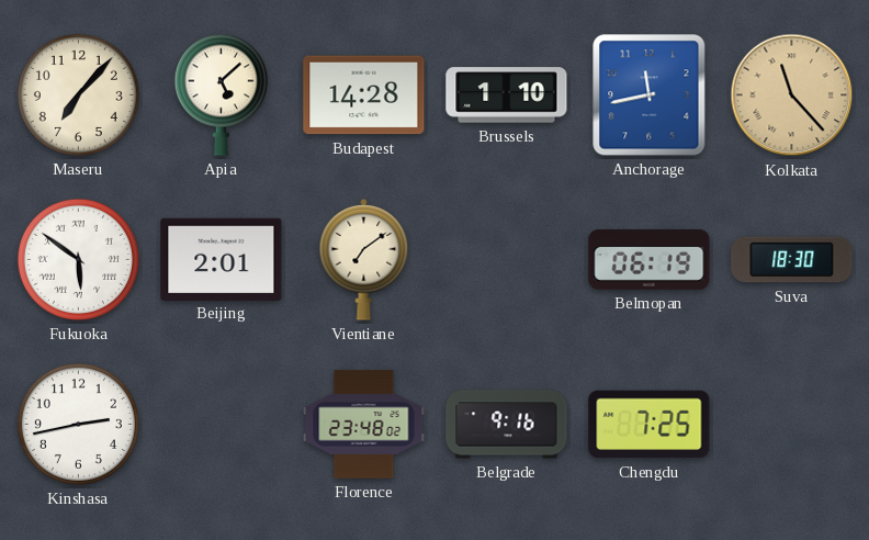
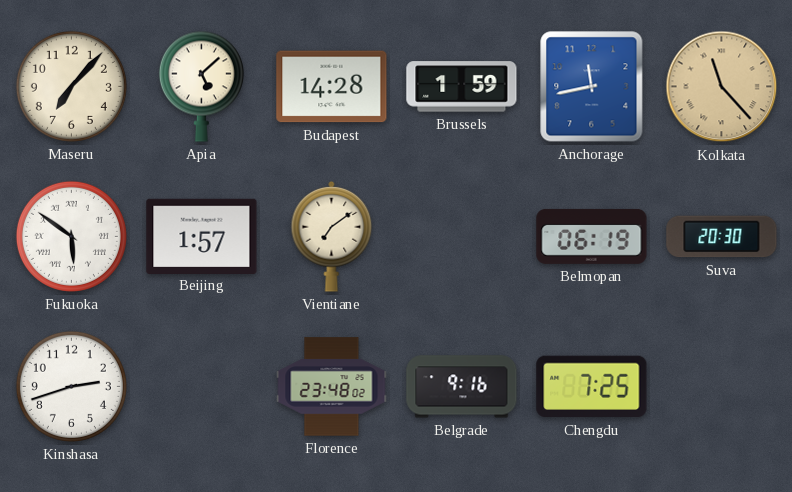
Brussels: 1:10 -> 1:59
Beijing: 2:01 -> 1:57
Suva: 18:30 -> 20:30
Kinshasa: 2:43 -> 2:42
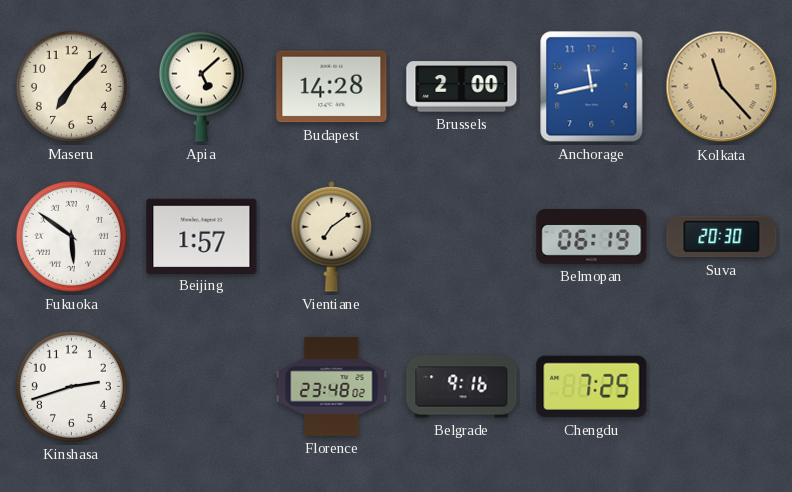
Brussels: 1:59 -> 2:00
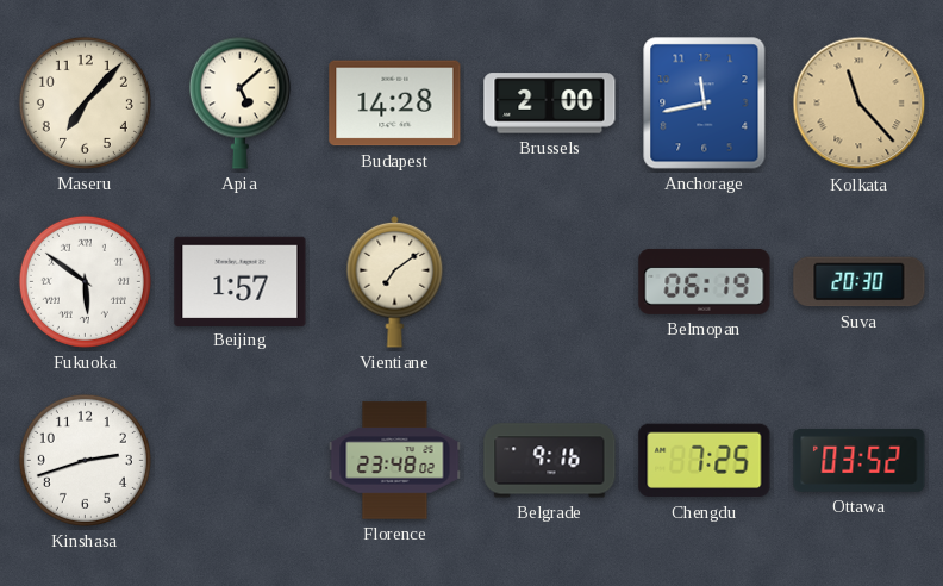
Ottawa: none -> 03:52
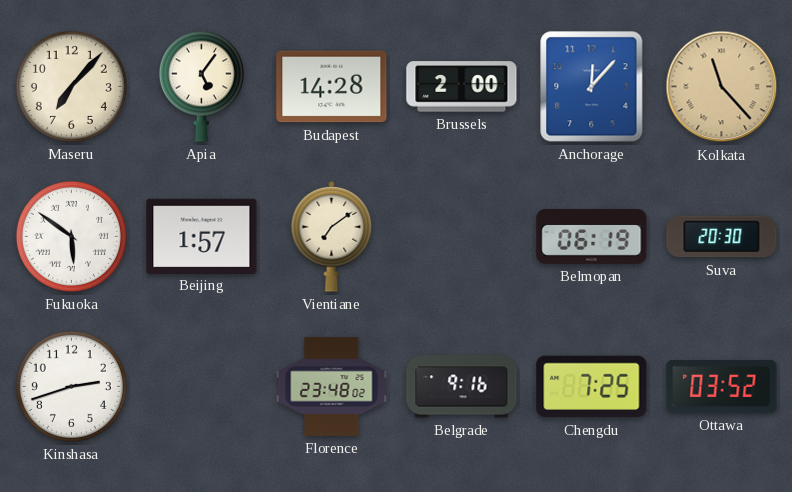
Apia: 5:08 -> 5:06
Anchorage: 11:43 -> 12:07
